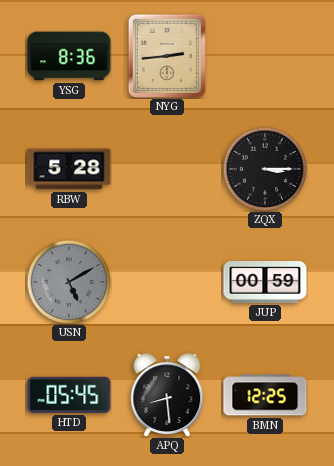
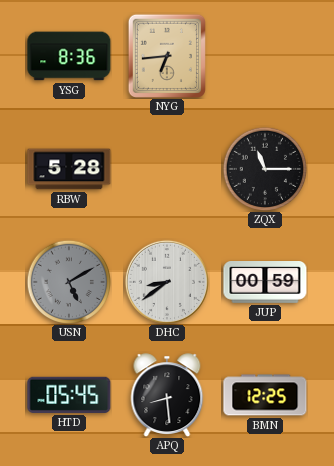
NYG: 2:44 -> 6:44
ZQX: 3:15 -> 11:15
DHC: none -> 8:39
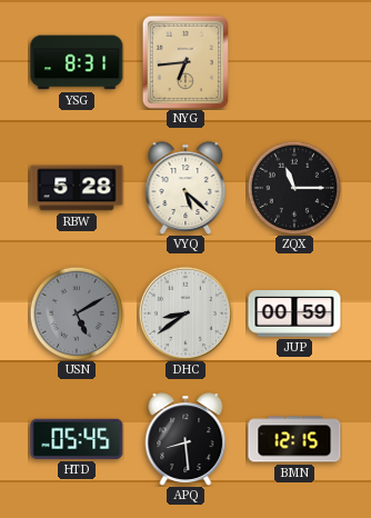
YSG: 8:36 -> 8:31
VYQ: none -> 5:22
BMN: 12:25 -> 12:15
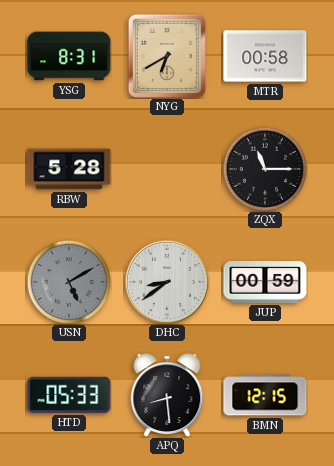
NYG: 6:44 -> 6:40
MTR: none -> 00:58
VYQ: 5:22 -> none
HTD: 05:45 -> 05:33
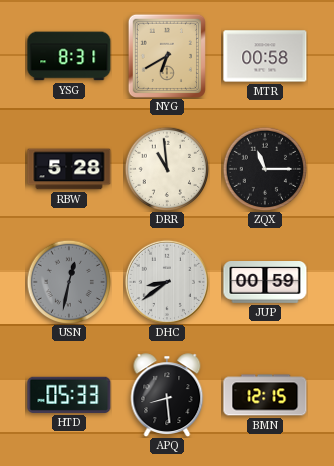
DRR: none -> 10:59
USN: 5:10 -> 12:32
